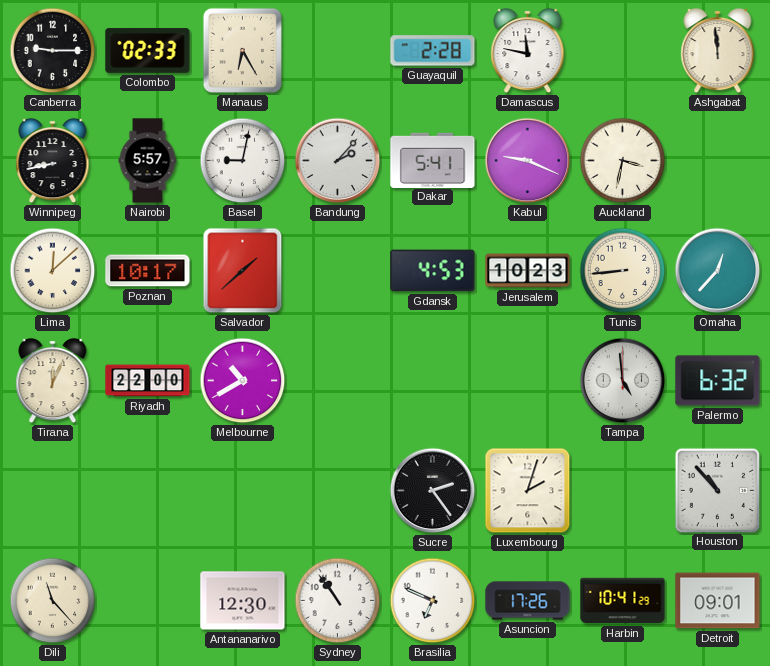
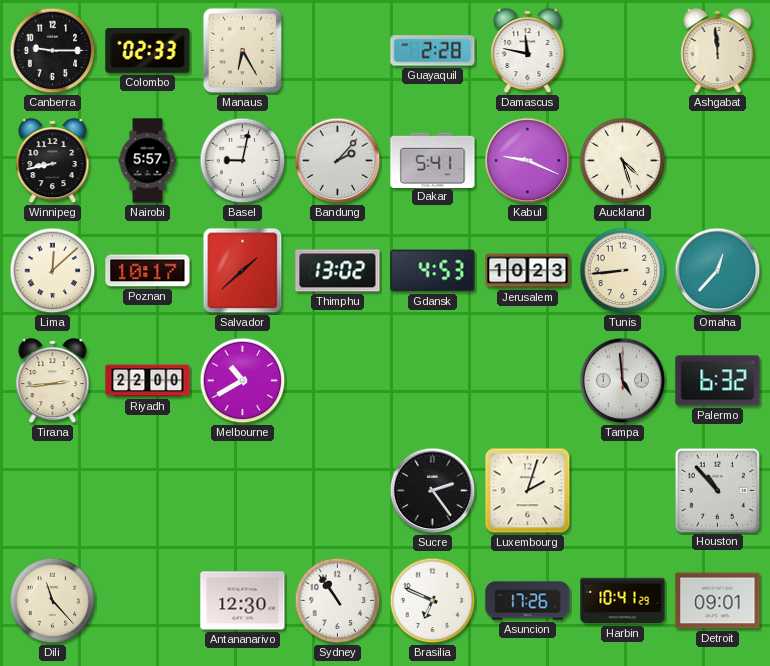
Auckland: 3:32 -> 4:27
Thimphu: none -> 13:02
Tirana: 12:04 -> 2:44
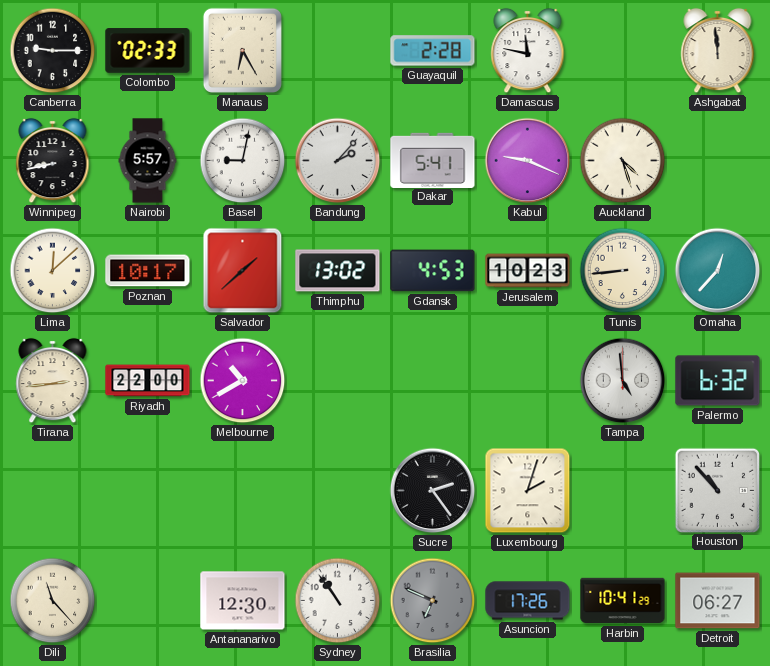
Brasilia dial: white -> grey
Detroit: 09:01 -> 06:27
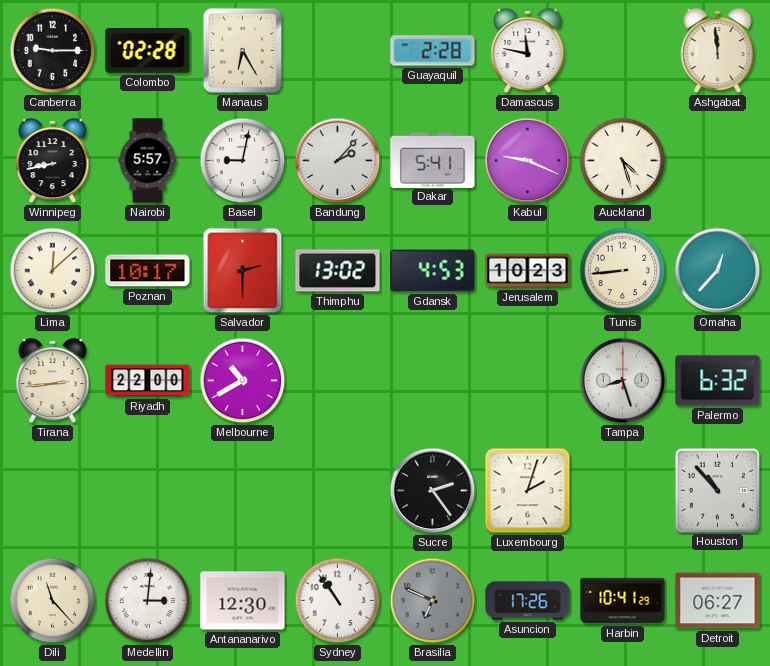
Colombo: 02:33 -> 02:28
Salvador: 1:38 -> 2:30
Tampa: 4:59 -> 8:27
Medellin: none -> 3:01
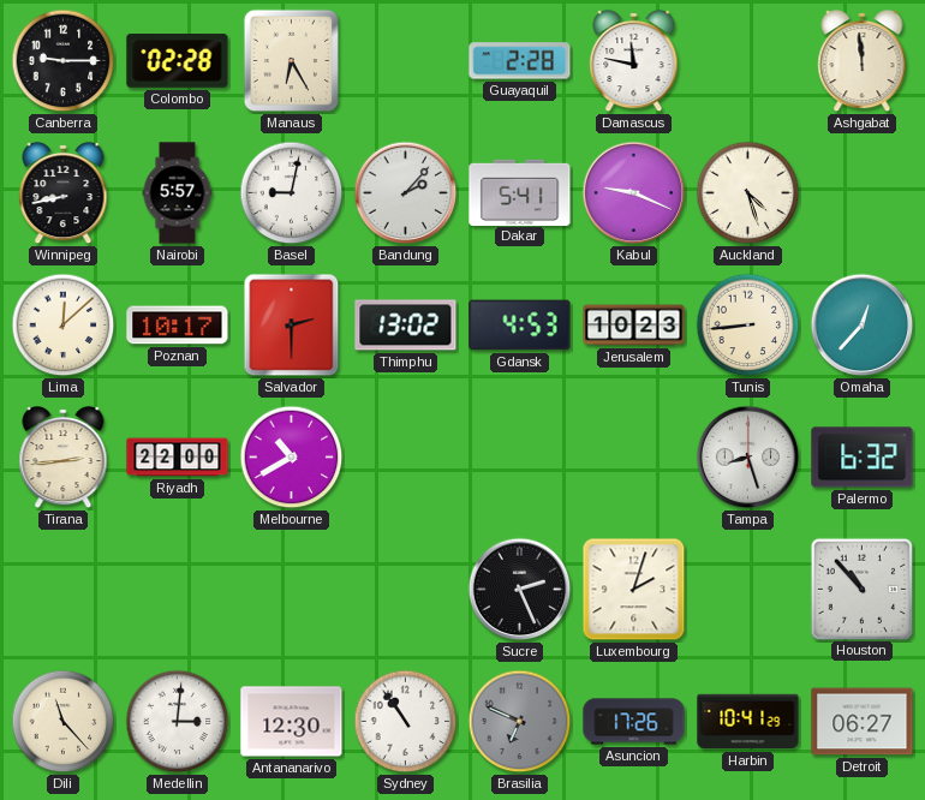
Sucre: 2:24 -> 2:26
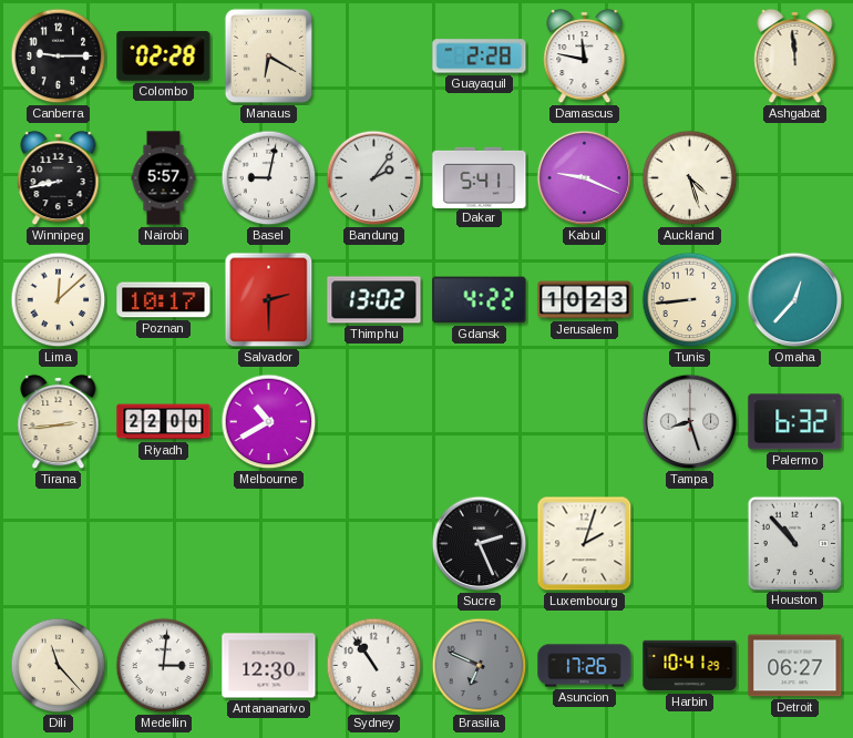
Manaus: 6:25 -> 6:20
Bandung: 2:07 -> 2:06
Gdansk: 4:53 -> 4:22
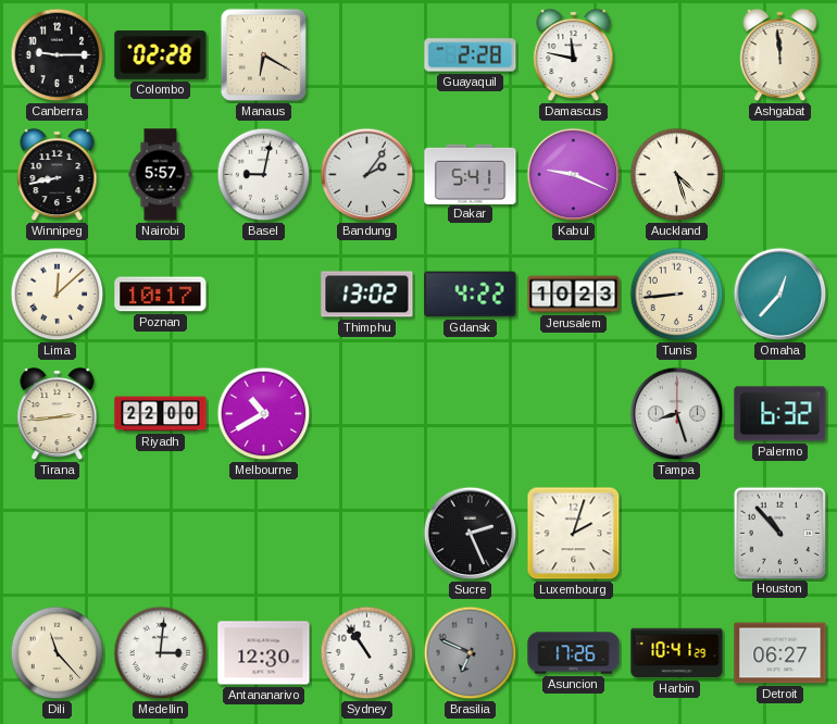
Salvador: 2:30 -> none
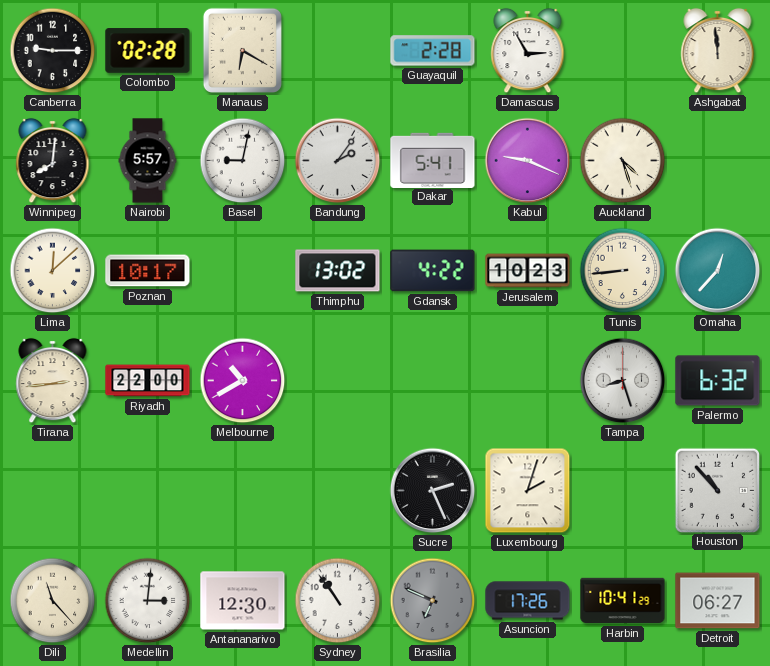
Damascus: 11:47 -> 2:55
Winnipeg: 8:43 -> 8:01
